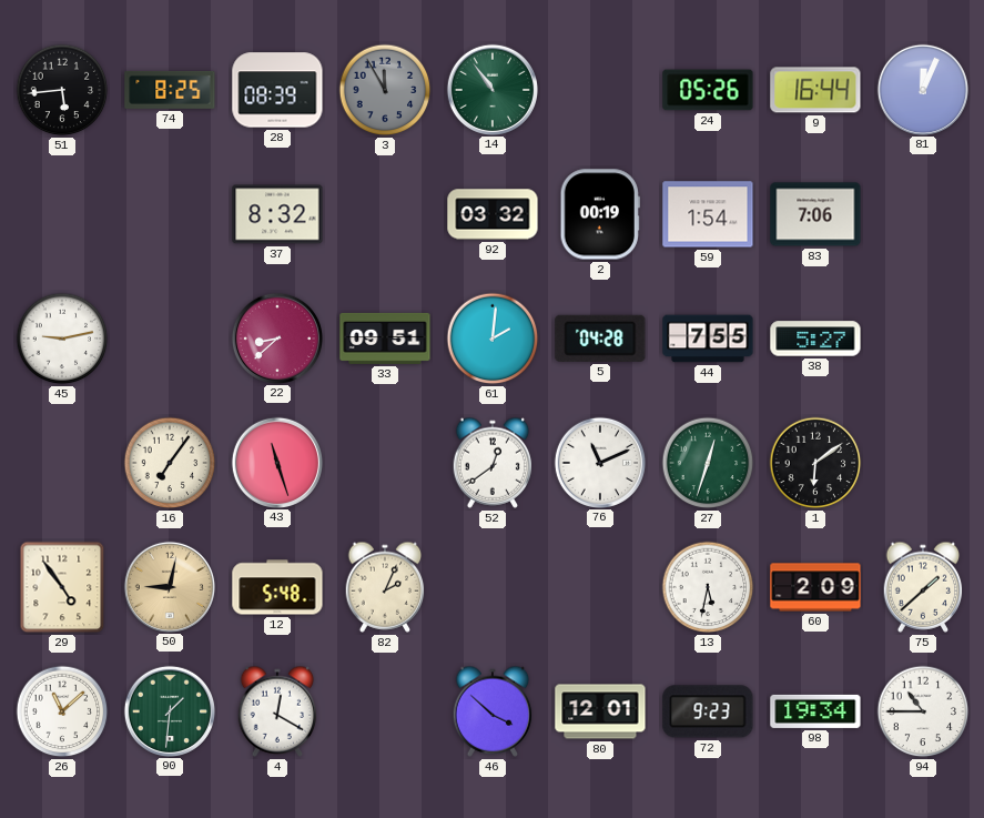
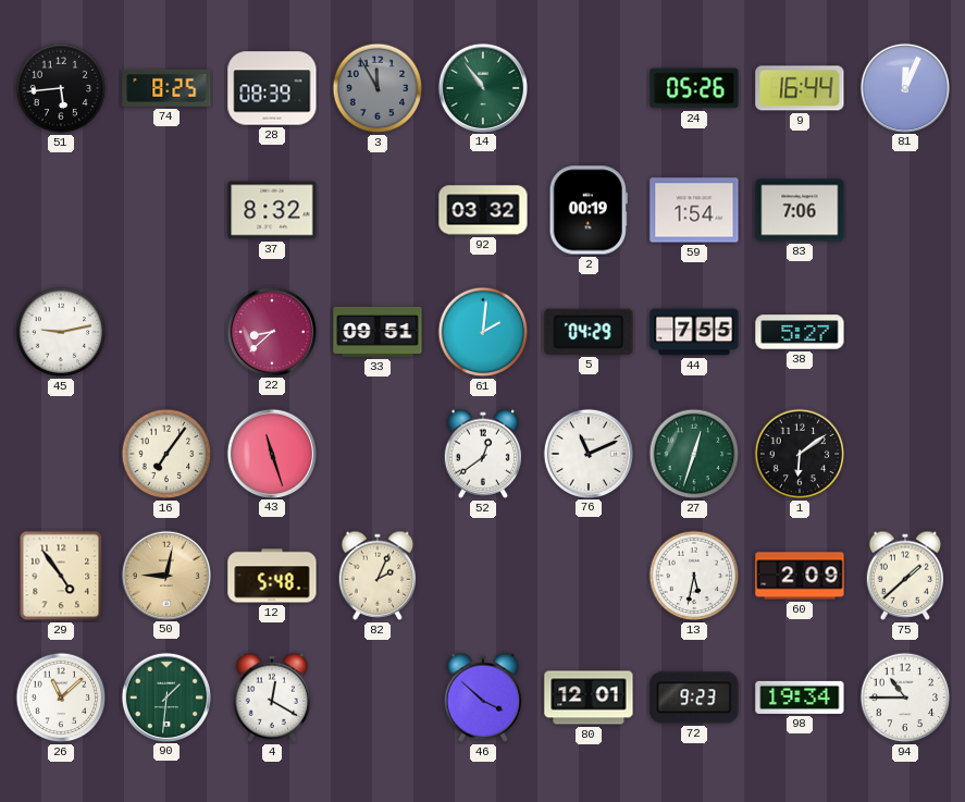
5: 04:28 -> 04:29
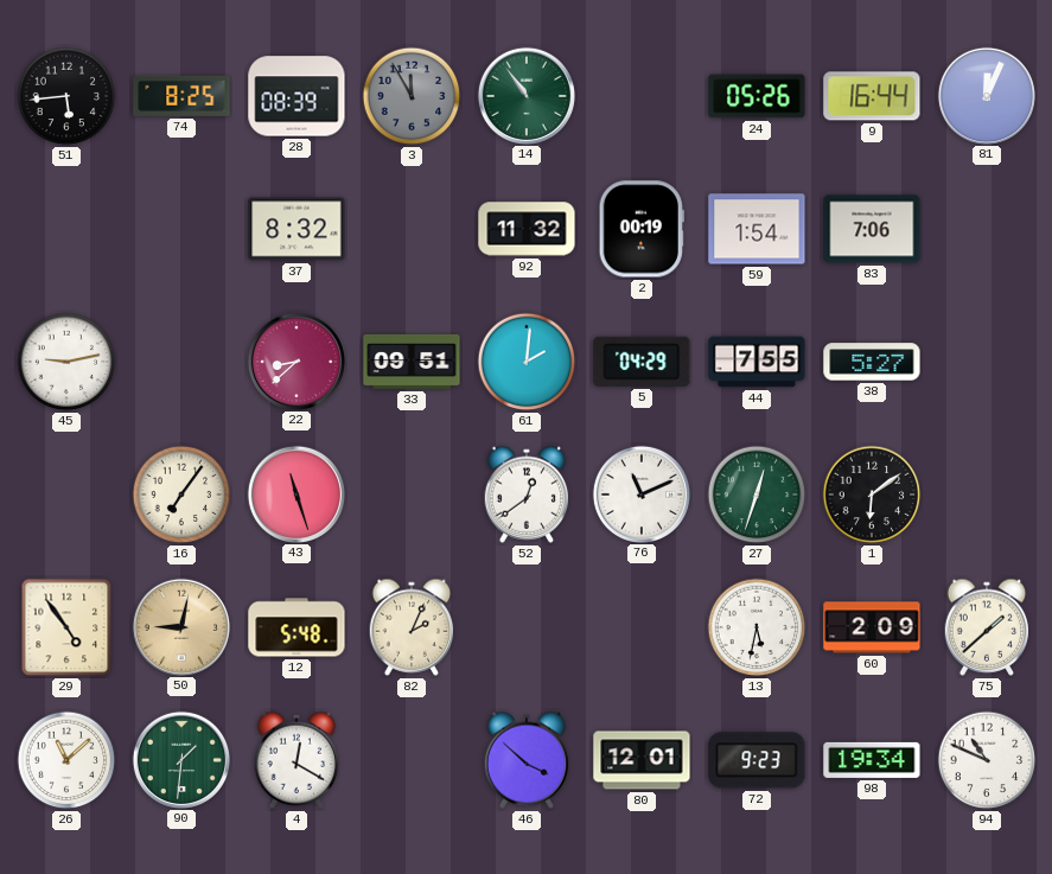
92: 03:32 -> 11:32
94: 10:45 -> 10:49
